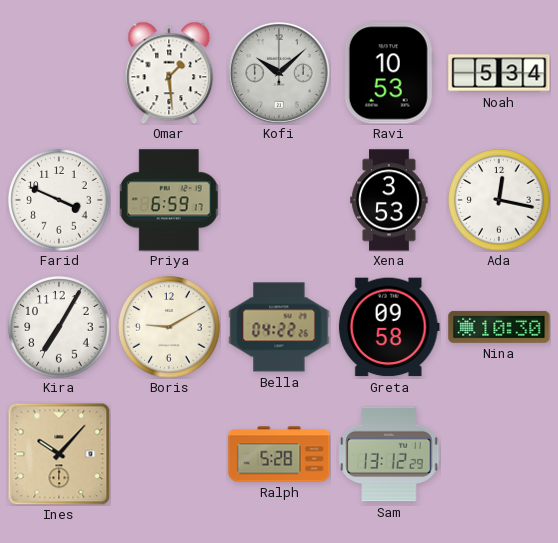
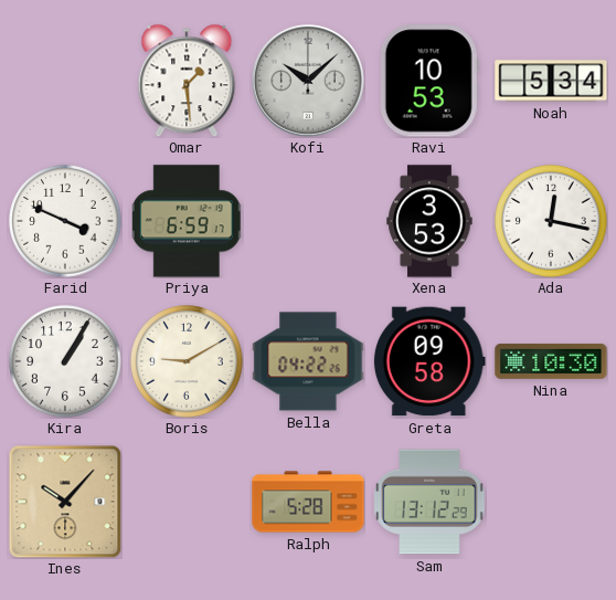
Kira: 7:05 -> 1:05
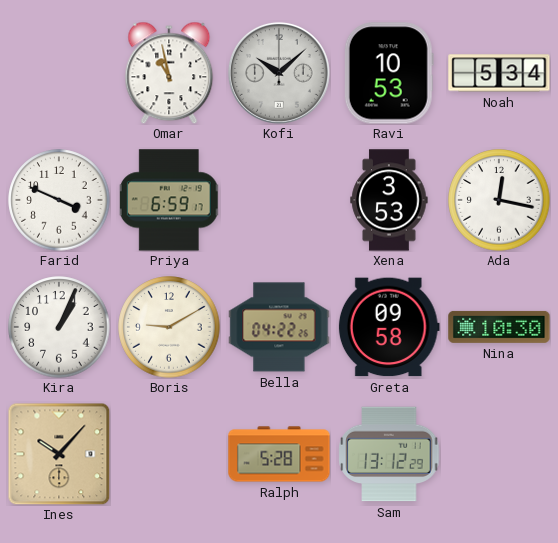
Omar: 1:29 -> 10:58
Kira: 1:05 -> 1:04
